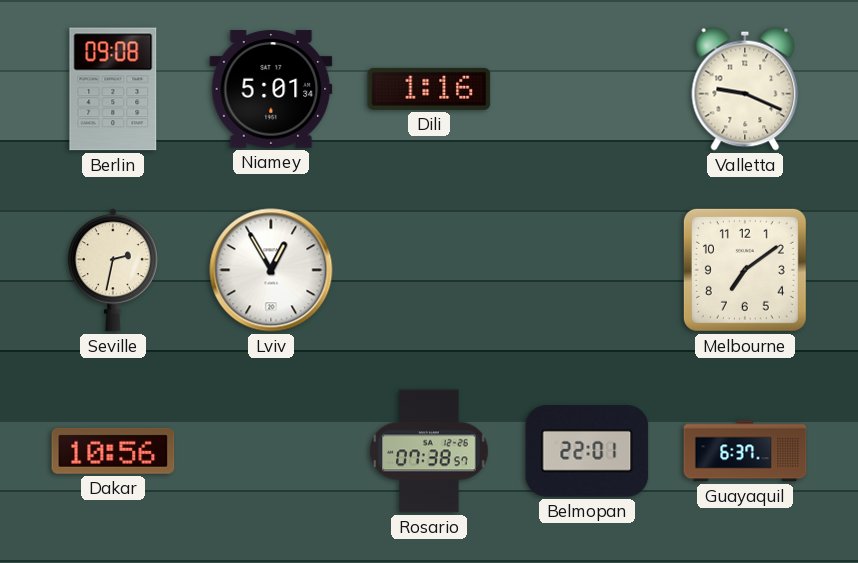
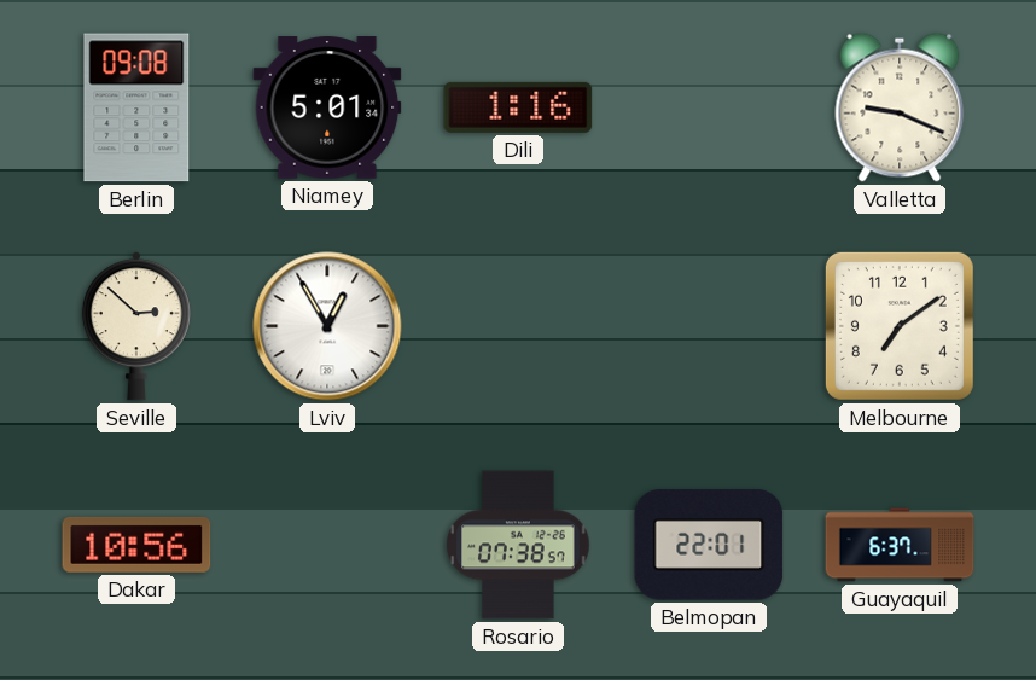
Seville: 2:32 -> 2:52
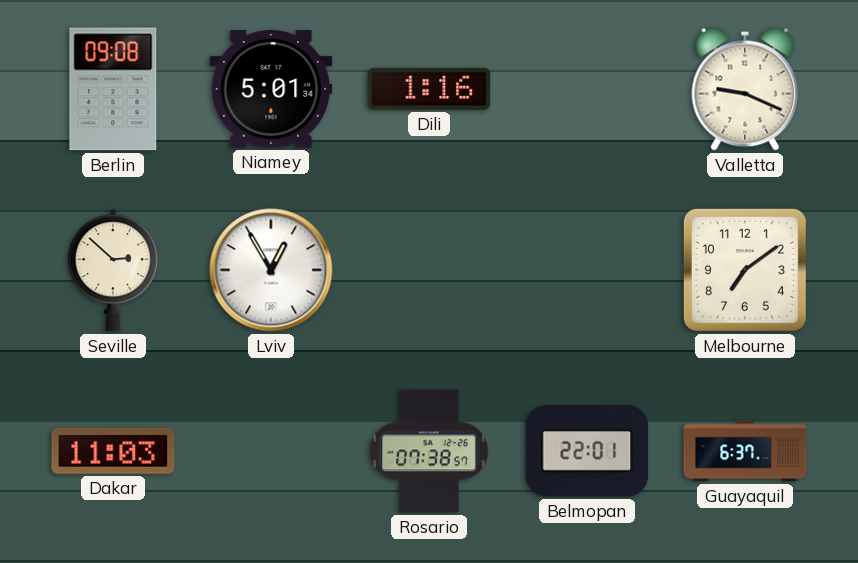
Dakar: 10:56 -> 11:03
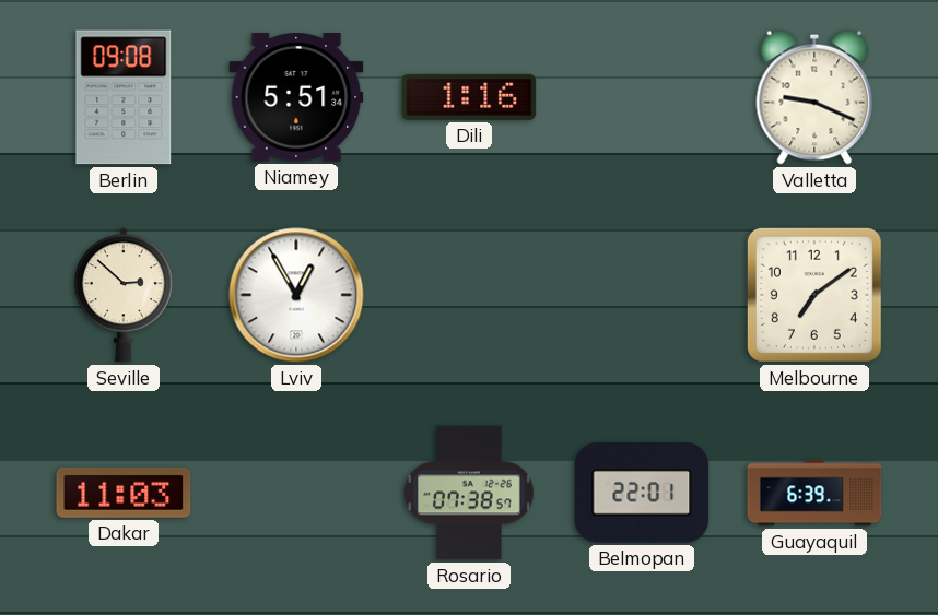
Niamey: 5:01 -> 5:51
Guayaquil: 6:37 -> 6:39
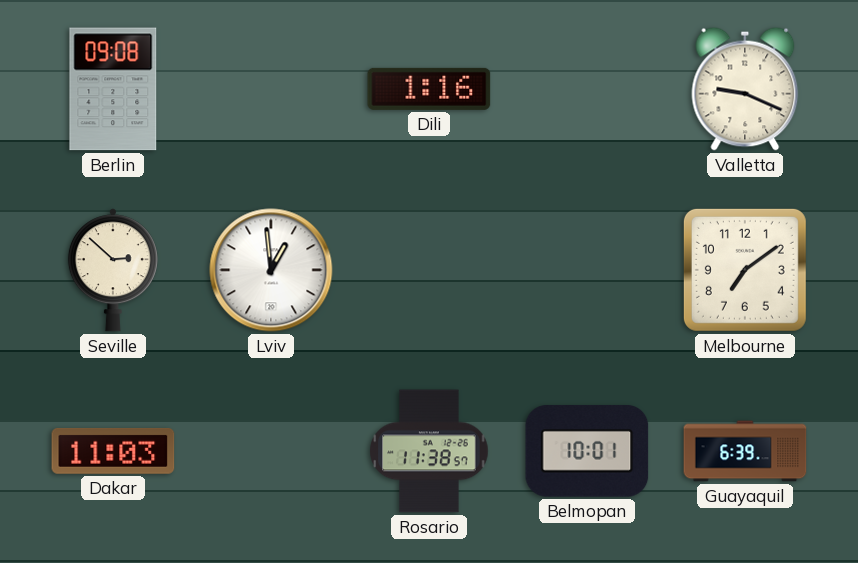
Niamey: 5:51 -> none
Lviv: 12:55 -> 12:59
Rosario: 07:38 -> 11:38
Belmopan: 22:01 -> 10:01
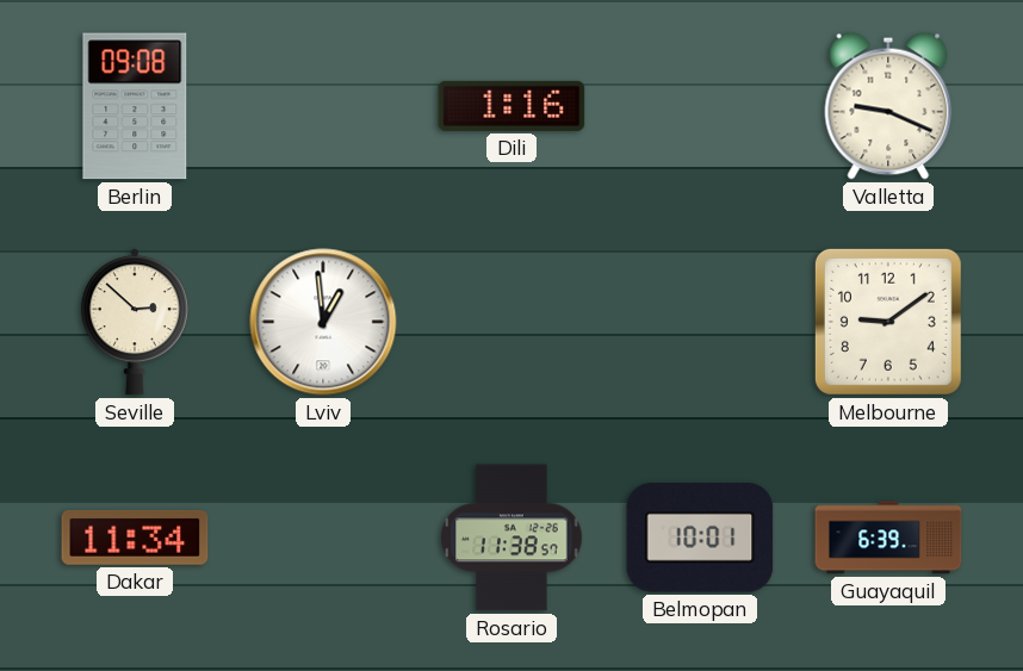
Melbourne: 7:09 -> 9:09
Dakar: 11:03 -> 11:34
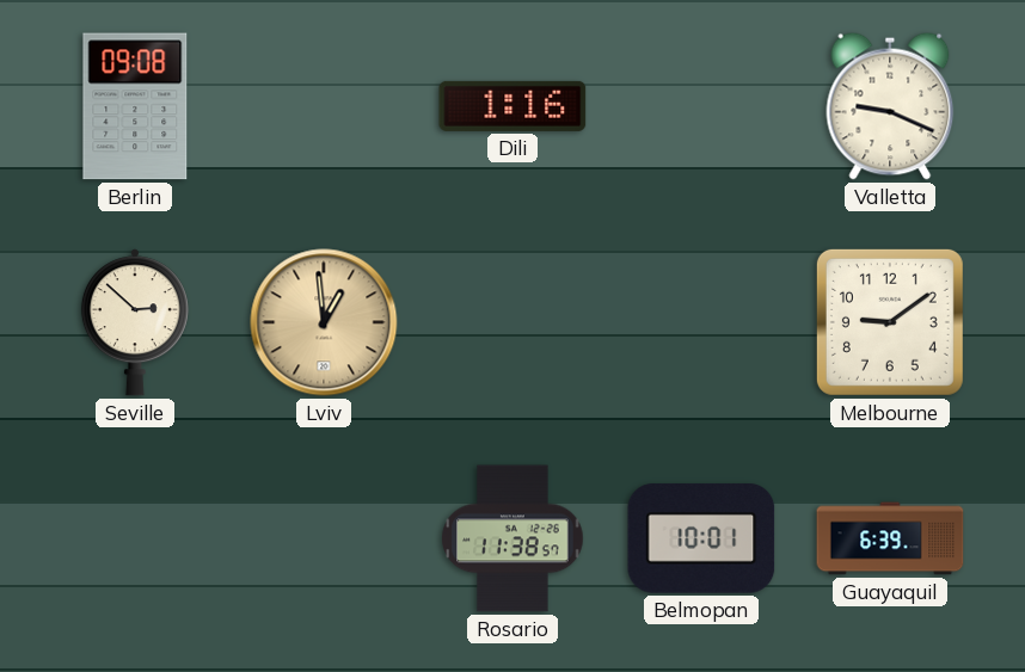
Lviv dial: white -> champagne
Dakar: 11:34 -> none
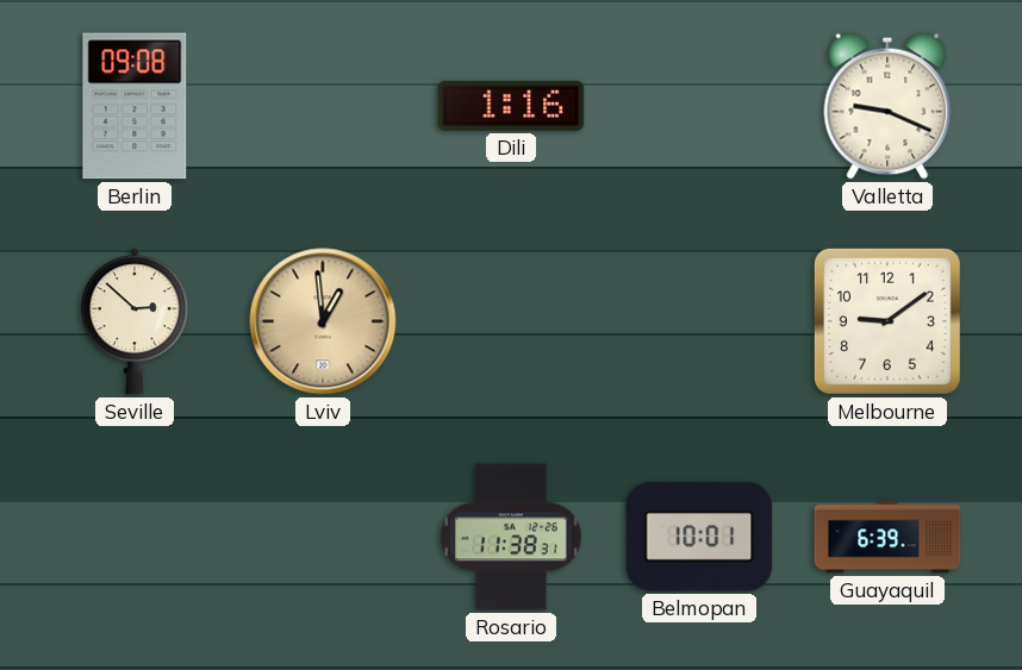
Rosario: 11:38:57 -> 11:38:31
